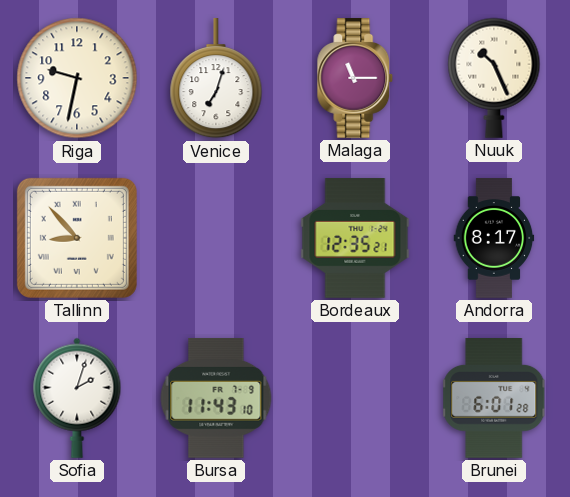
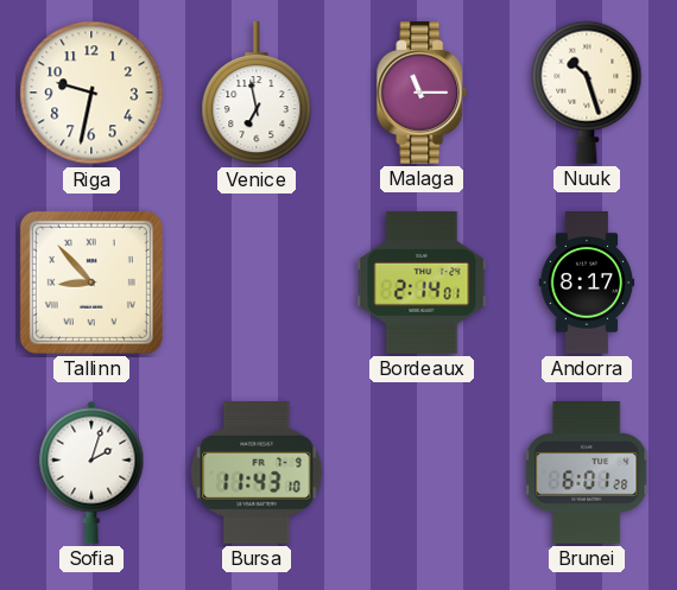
Venice: 7:03 -> 6:58
Nuuk: 10:26 -> 10:27
Bordeaux: 12:35 -> 2:14
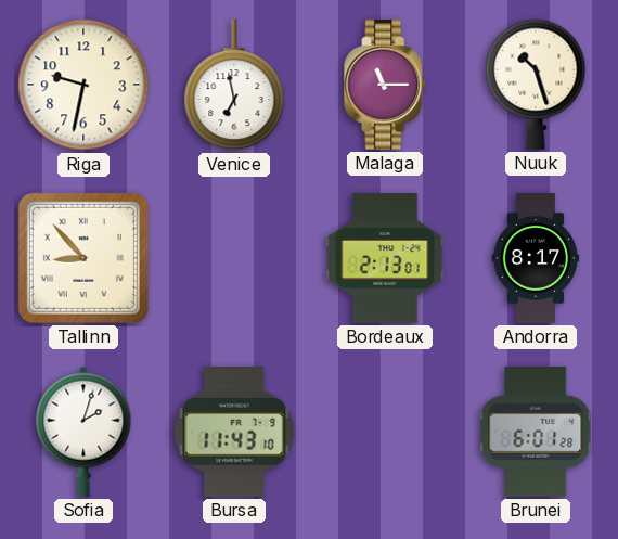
Bordeaux: 2:14 -> 2:13
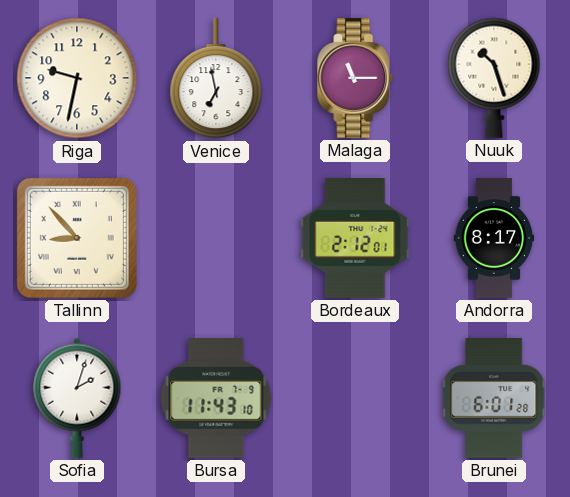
Bordeaux: 2:13 -> 2:12
